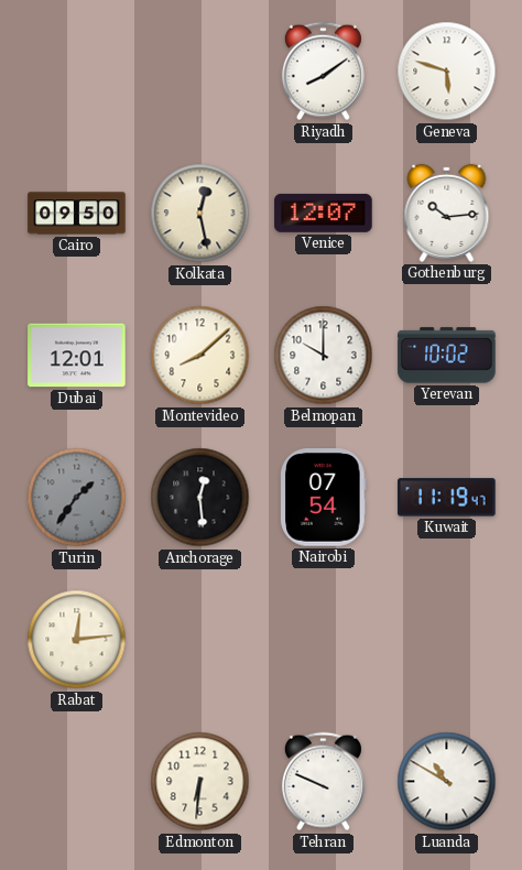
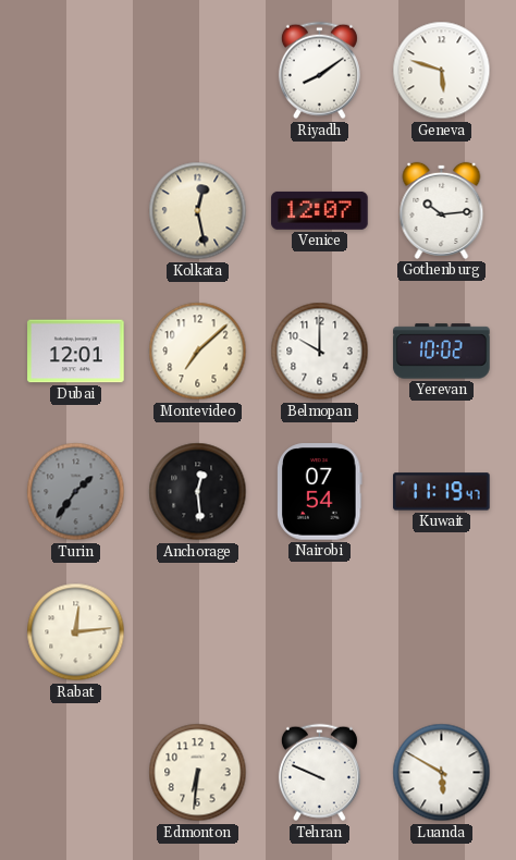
Cairo: 09:50 -> none
Montevideo: 8:08 -> 7:08
Luanda: 10:50 -> 5:50
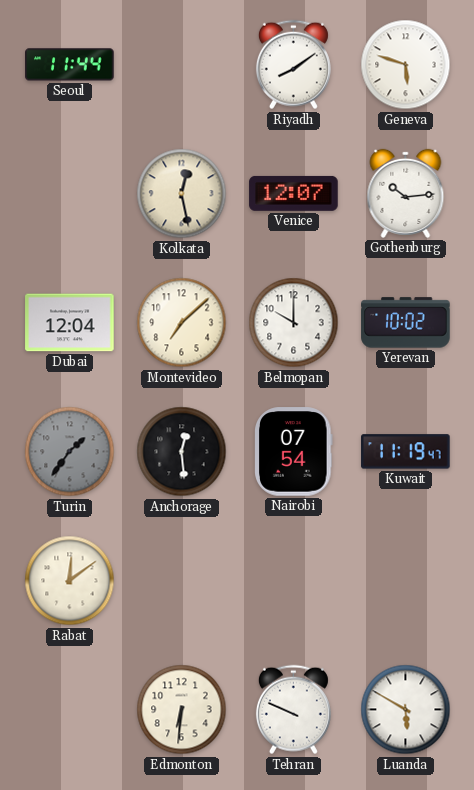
Seoul: none -> 11:44
Dubai: 12:01 -> 12:04
Rabat: 12:14 -> 12:09
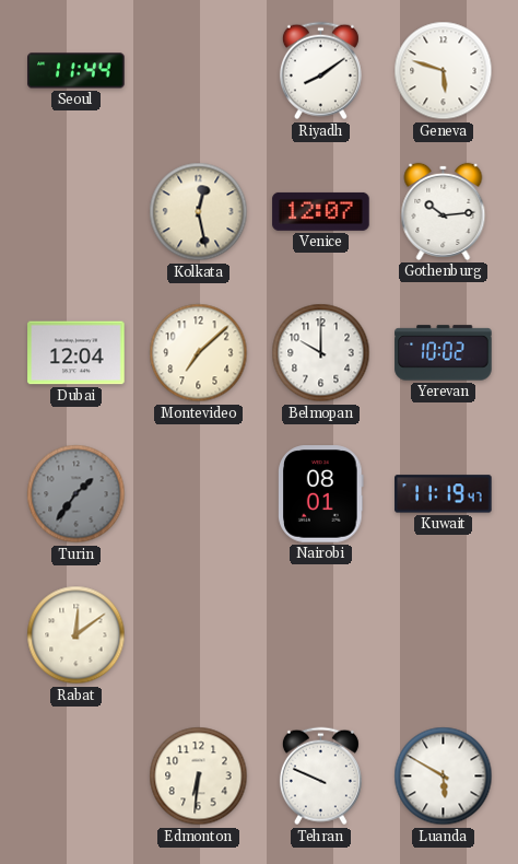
Anchorage: 12:29 -> none
Nairobi: 07:54 -> 08:01
